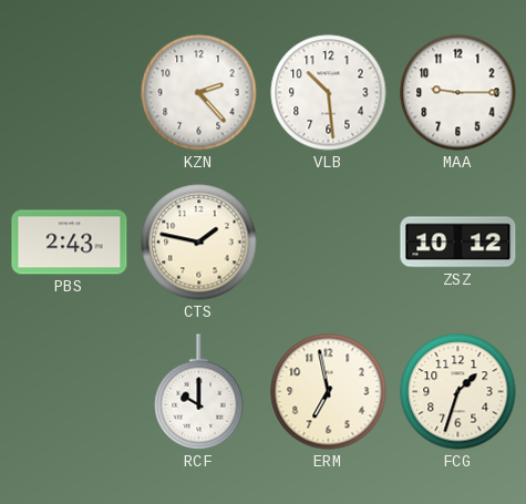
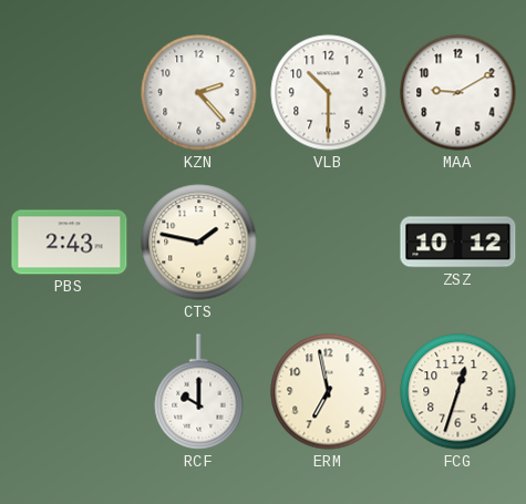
VLB: 10:29 -> 10:30
MAA: 9:15 -> 9:10
FCG: 1:33 -> 12:33
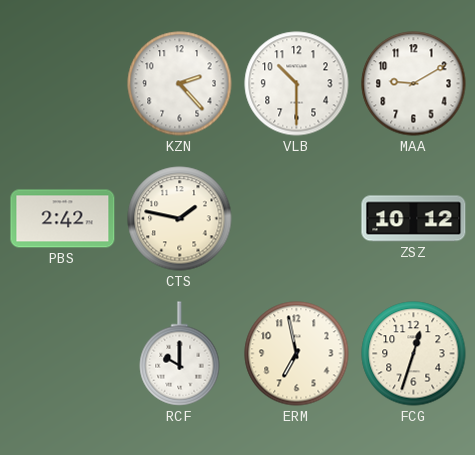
PBS: 2:43 -> 2:42
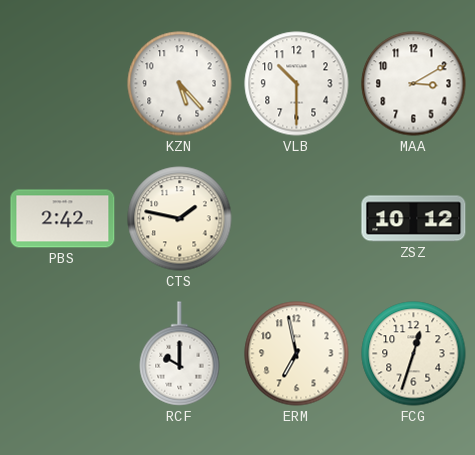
KZN: 2:23 -> 5:23
MAA: 9:10 -> 3:10
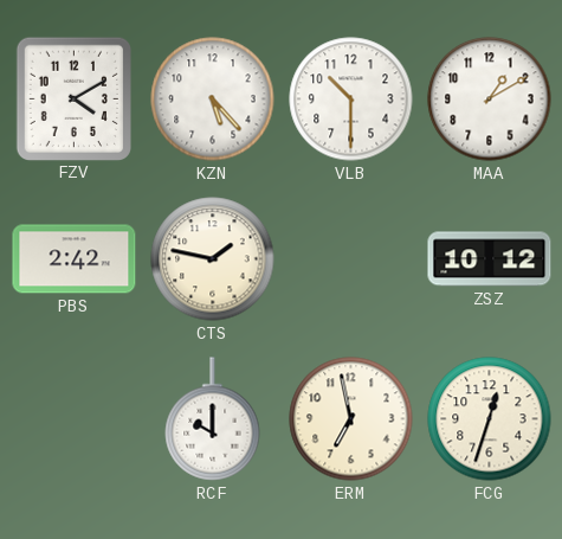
FZV: none -> 4:10
MAA: 3:10 -> 1:10
